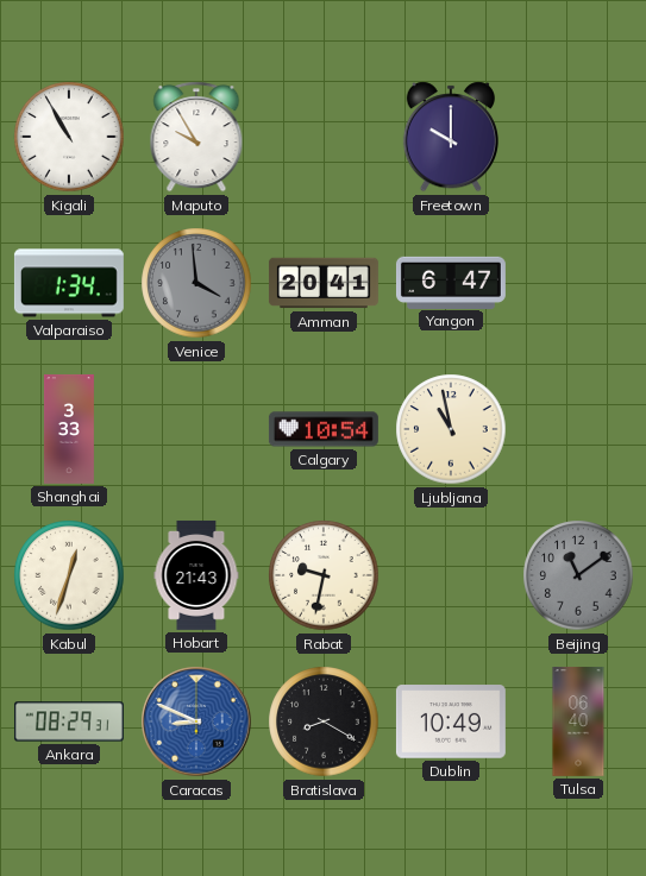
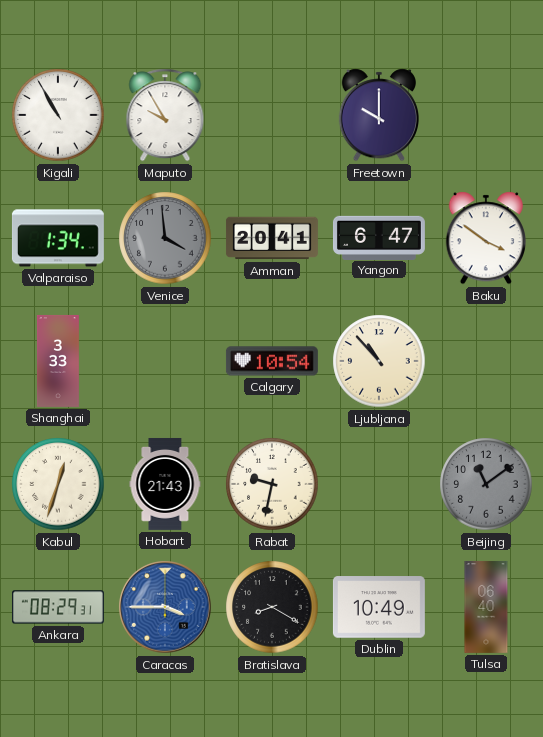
Baku: none -> 3:51
Ljubljana: 10:58 -> 10:53
Caracas: 8:49 -> 3:45
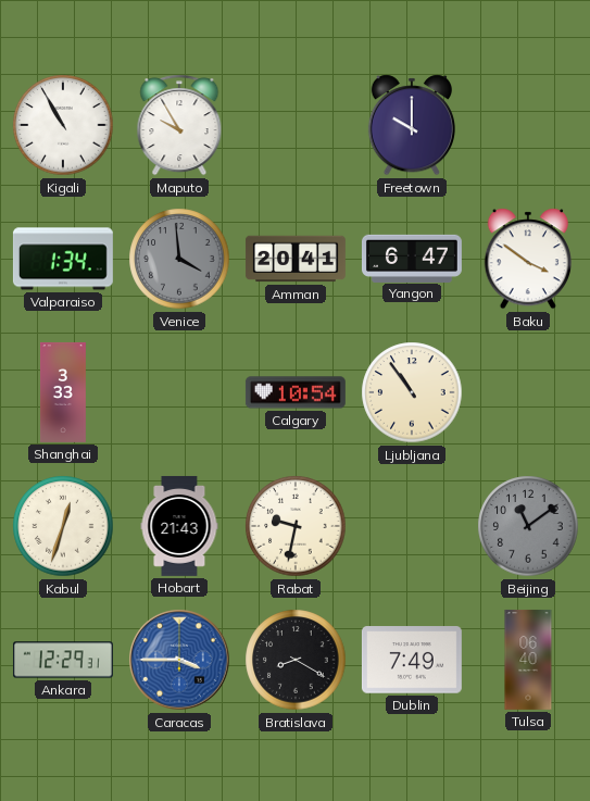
Ljubljana: 10:53 -> 10:54
Ankara: 08:29 -> 12:29
Dublin: 10:49 -> 7:49
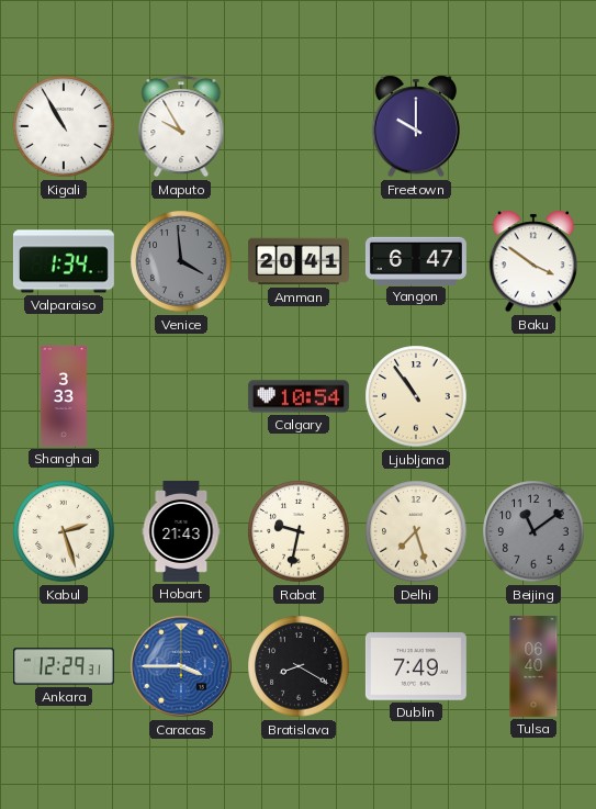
Kabul: 12:33 -> 2:27
Delhi: none -> 7:27
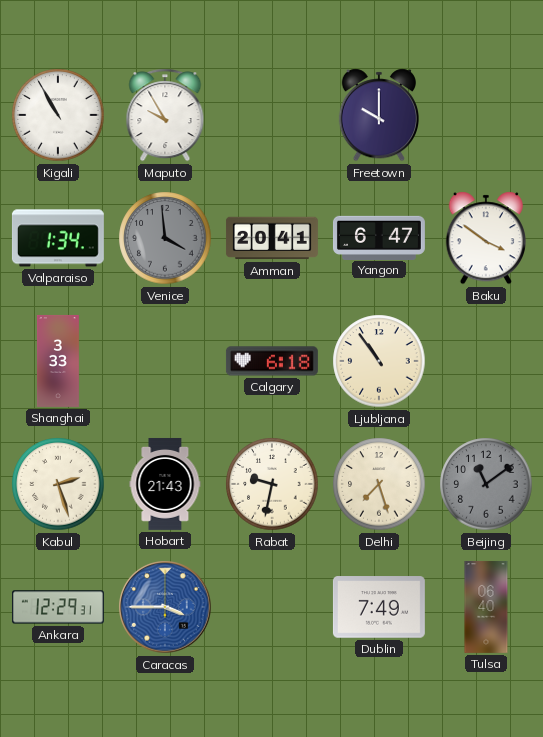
Calgary: 10:54 -> 6:18
Bratislava: 8:20 -> none
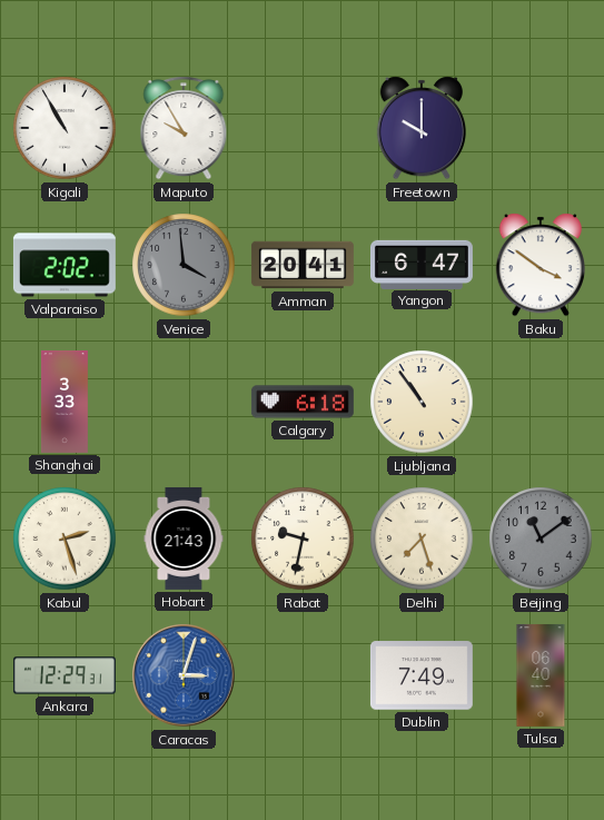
Valparaiso: 1:34 -> 2:02
Caracas: 3:45 -> 3:03
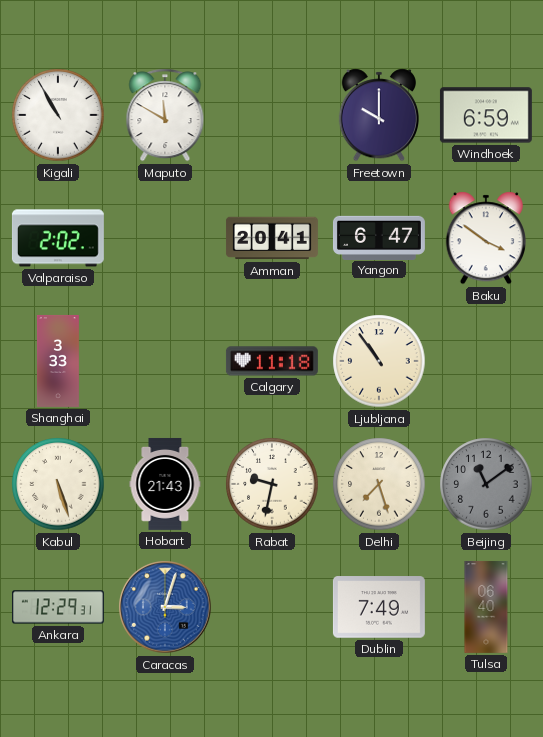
Maputo: 9:55 -> 11:50
Windhoek: none -> 6:59
Venice: 3:59 -> none
Calgary: 6:18 -> 11:18
Kabul: 2:27 -> 5:27
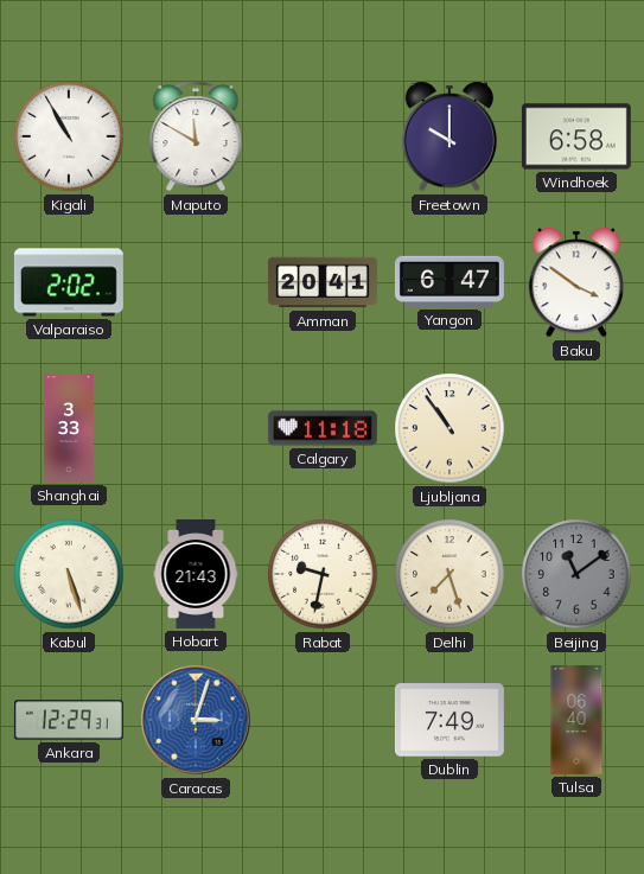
Windhoek: 6:59 -> 6:58
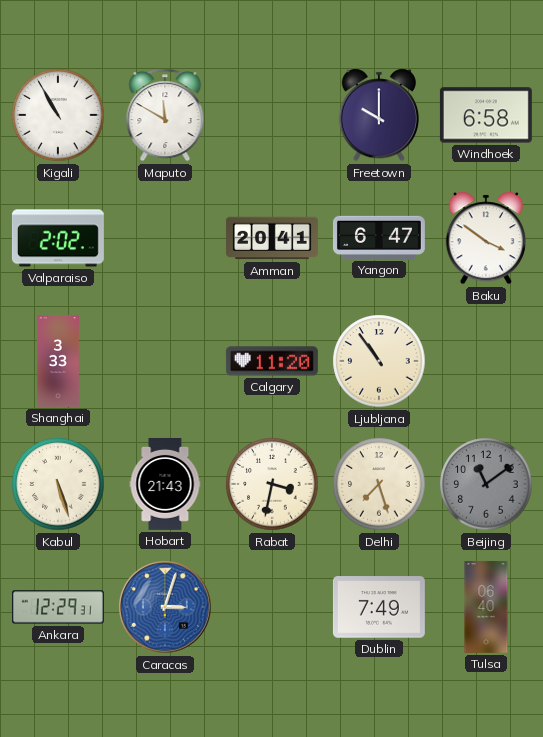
Calgary: 11:18 -> 11:20
Rabat: 9:32 -> 3:32
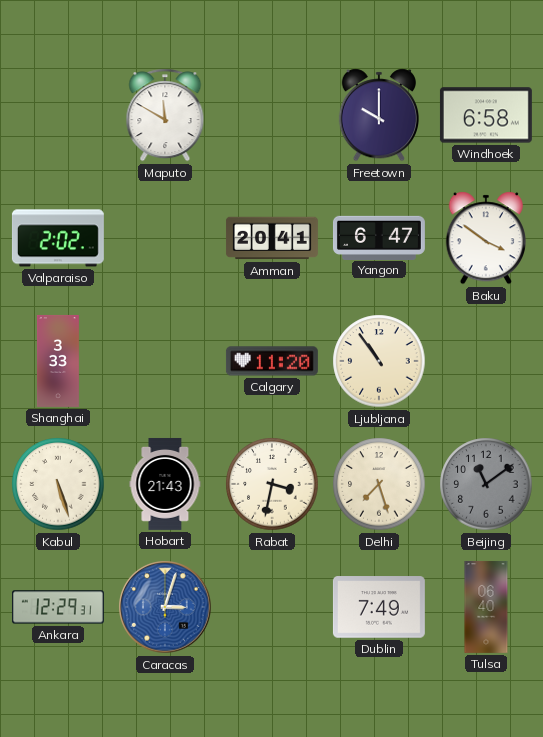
Kigali: 10:55 -> none
